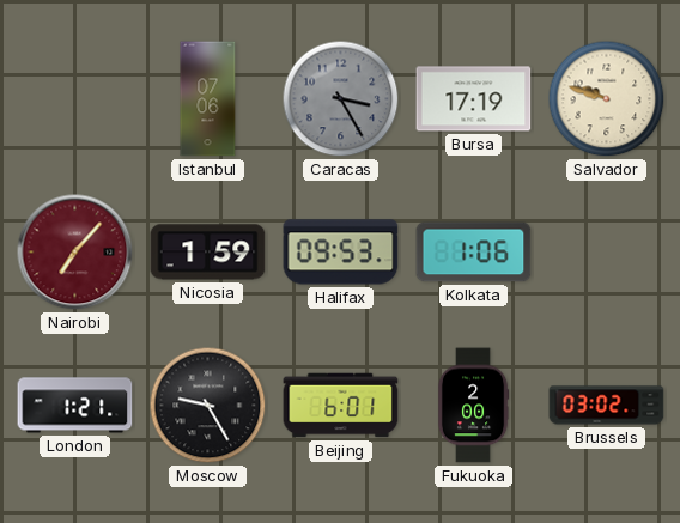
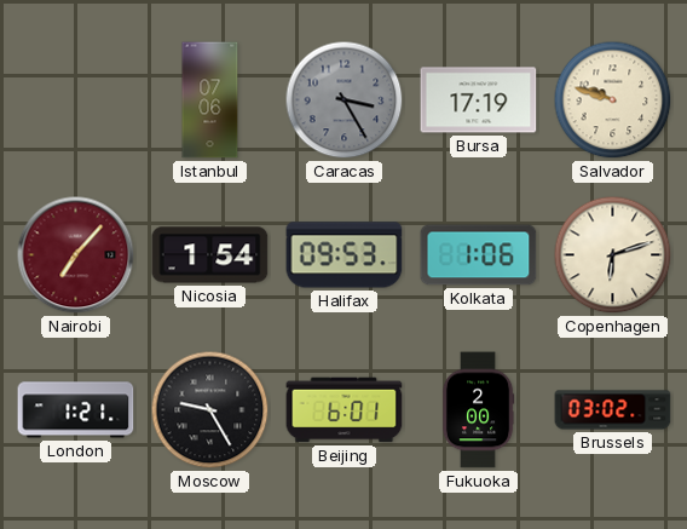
Nicosia: 1:59 -> 1:54
Copenhagen: none -> 6:12
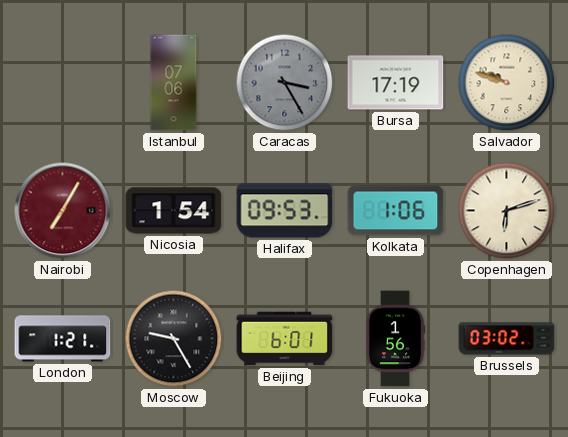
Nairobi: 7:07 -> 7:05
Fukuoka: 2:00 -> 1:56
